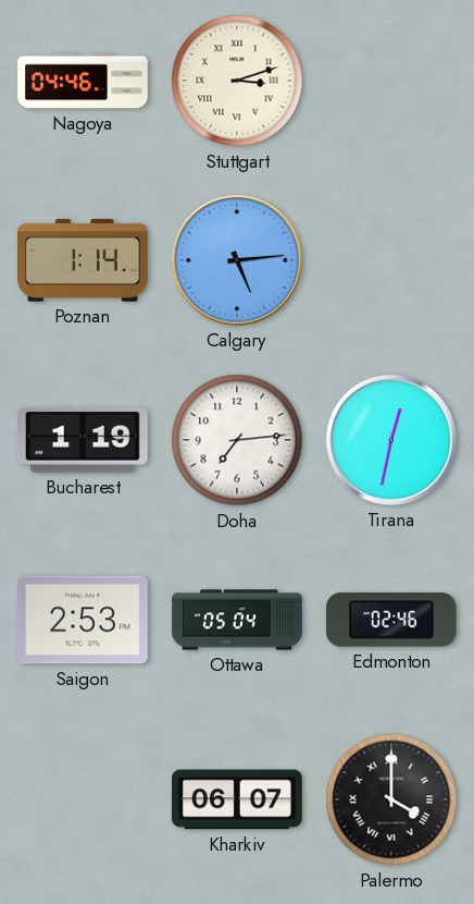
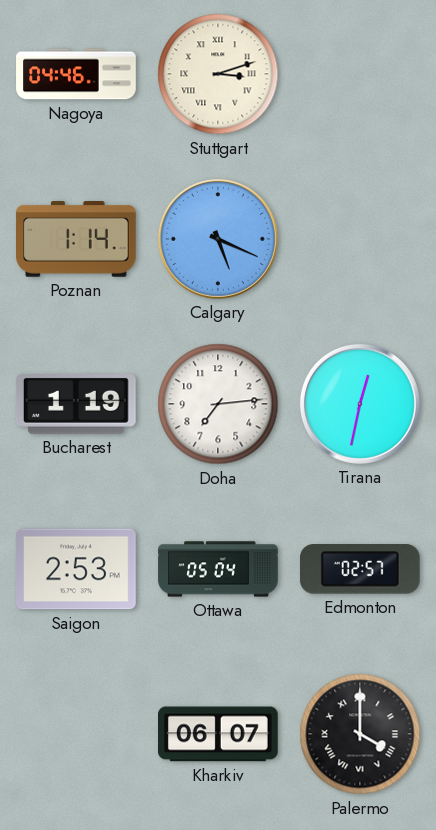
Calgary: 5:14 -> 5:19
Edmonton: 02:46 -> 02:57
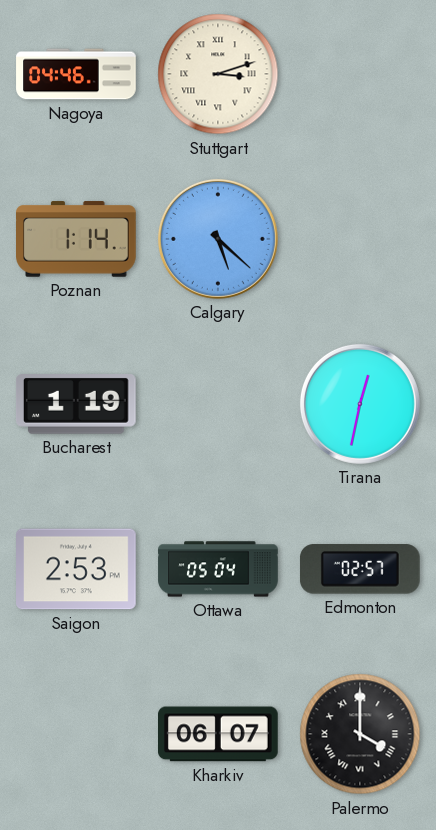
Calgary: 5:19 -> 5:22
Doha: 7:14 -> none
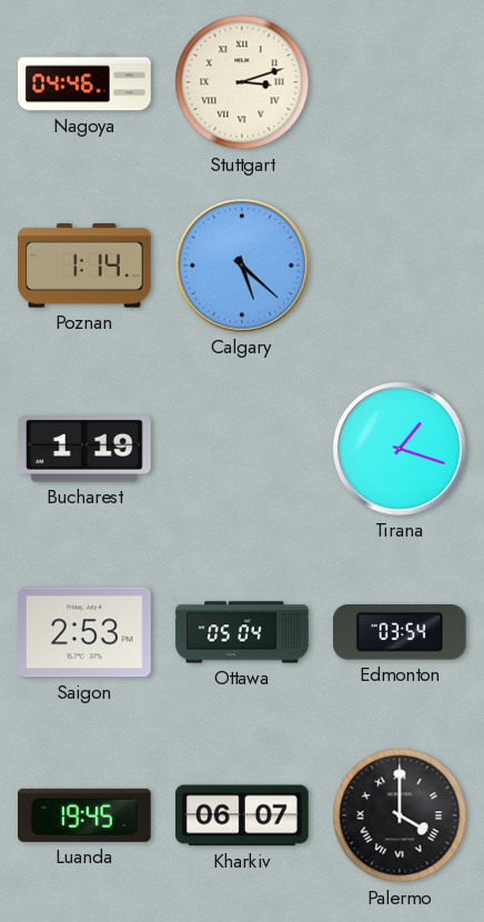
Tirana: 12:32 -> 1:18
Edmonton: 02:57 -> 03:54
Luanda: none -> 19:45
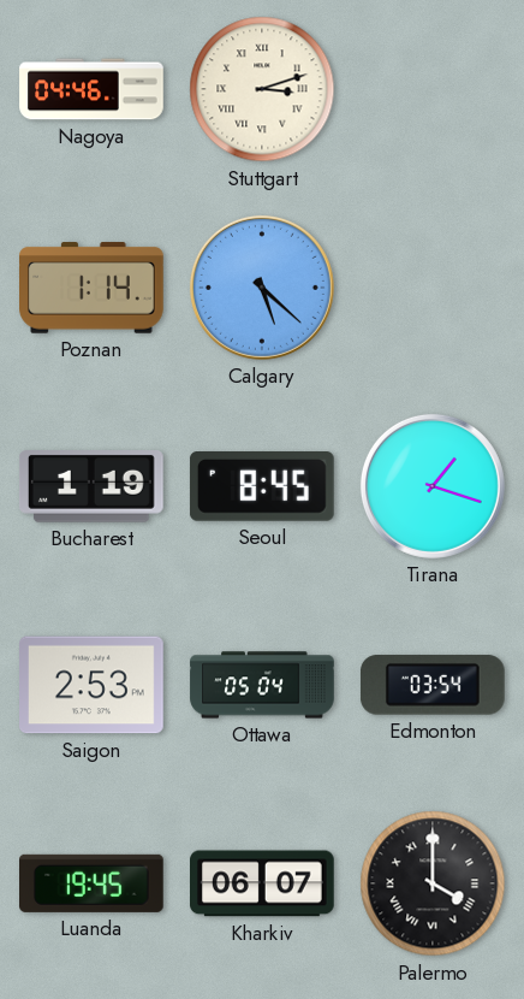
Seoul: none -> 8:45
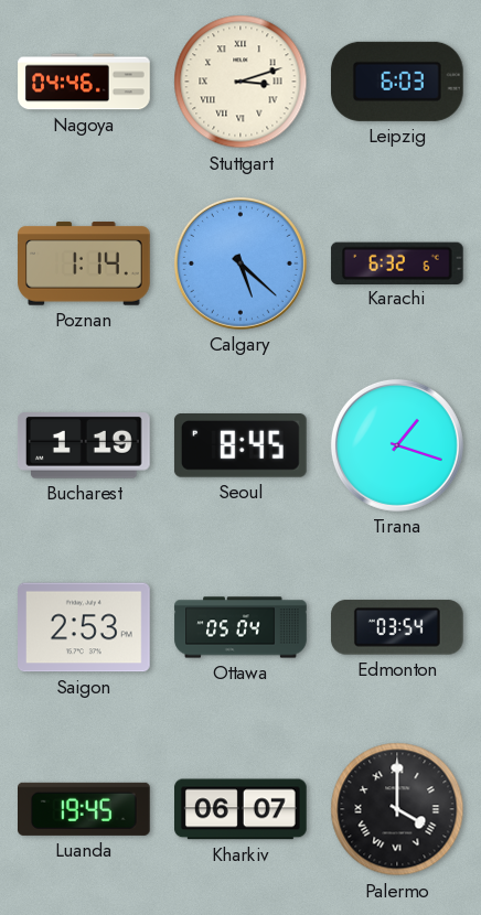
Leipzig: none -> 6:03
Karachi: none -> 6:32
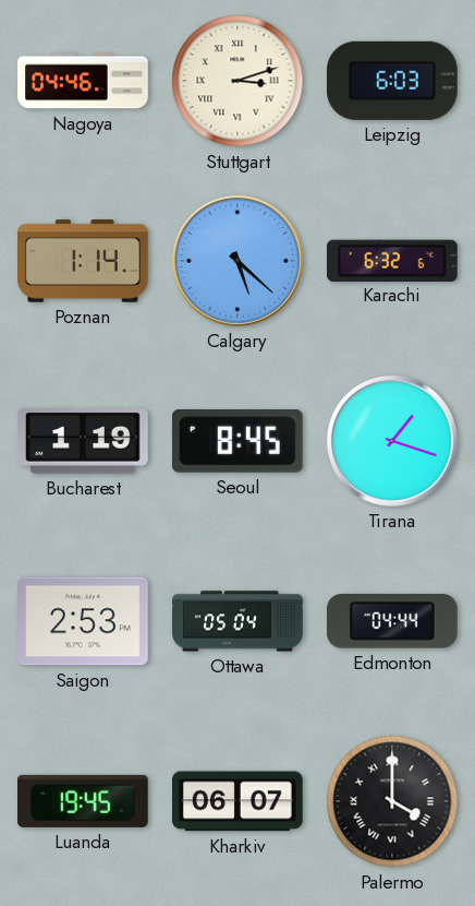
Edmonton: 03:54 -> 04:44
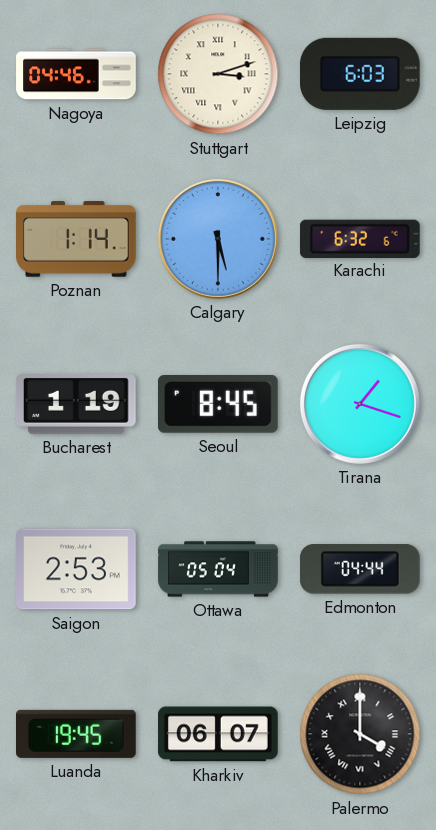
Calgary: 5:22 -> 5:30
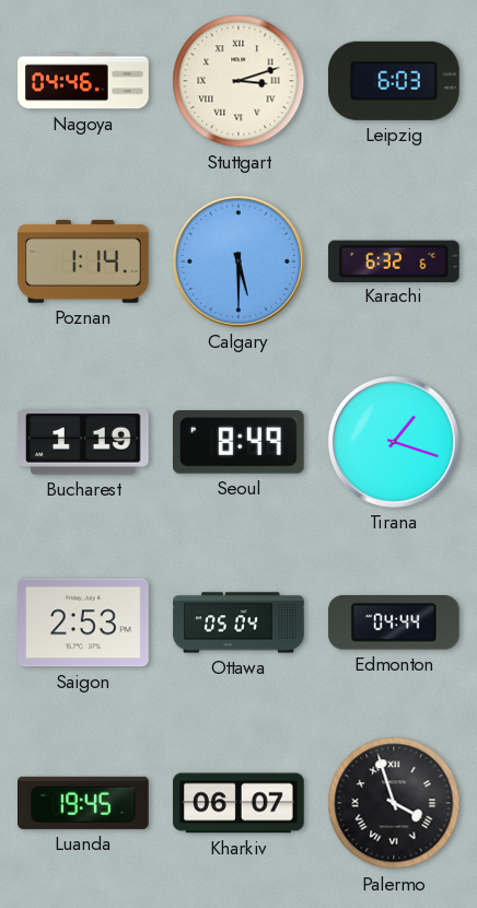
Seoul: 8:45 -> 8:49
Palermo: 4:00 -> 3:57
